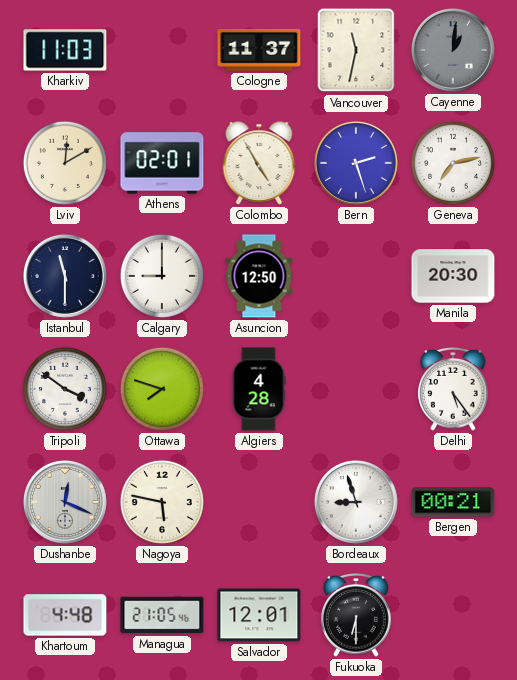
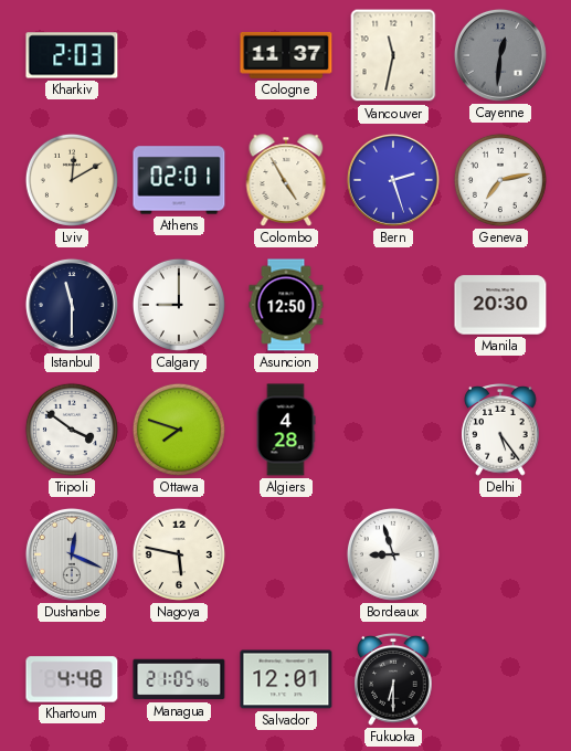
Kharkiv: 11:03 -> 2:03
Cayenne: 1:01 -> 12:31
Bergen: 00:21 -> none
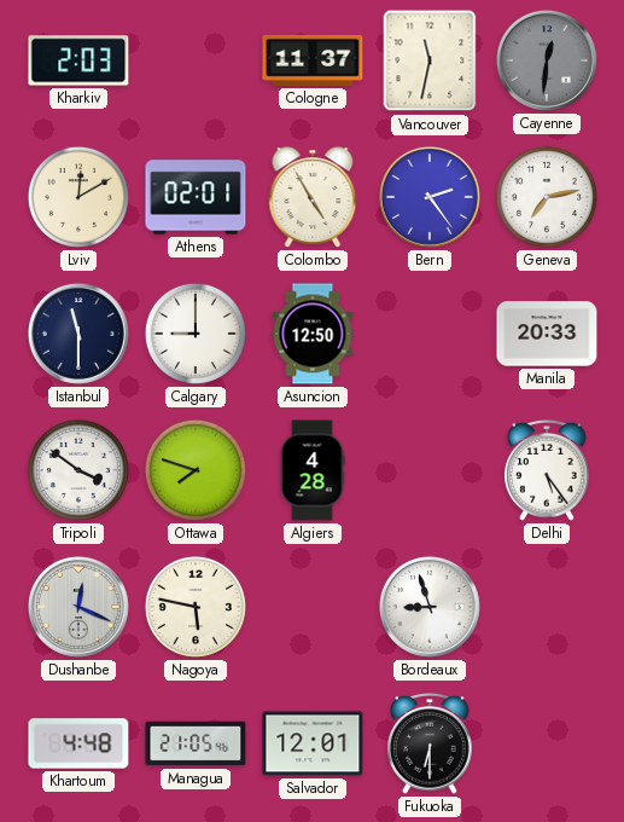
Bern: 2:27 -> 2:24
Manila: 20:30 -> 20:33
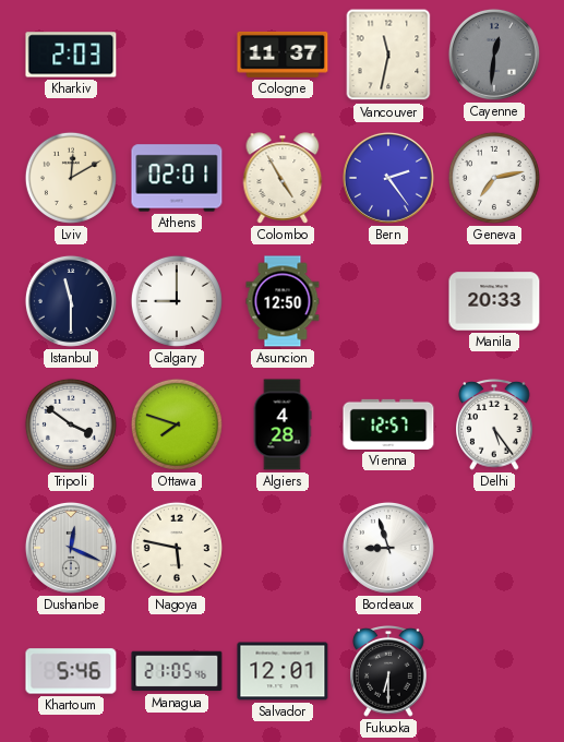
Vienna: none -> 12:57
Khartoum: 4:48 -> 5:46
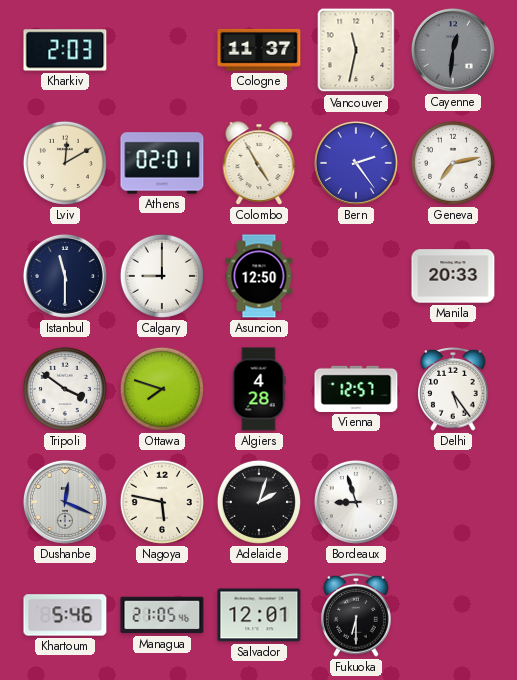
Adelaide: none -> 2:03
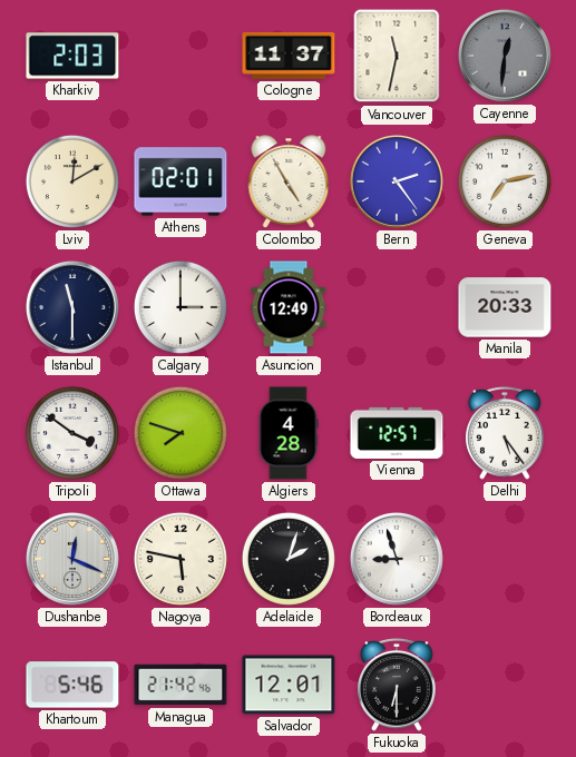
Calgary: 9:00 -> 3:00
Asuncion: 12:50 -> 12:49
Managua: 21:05 -> 21:42
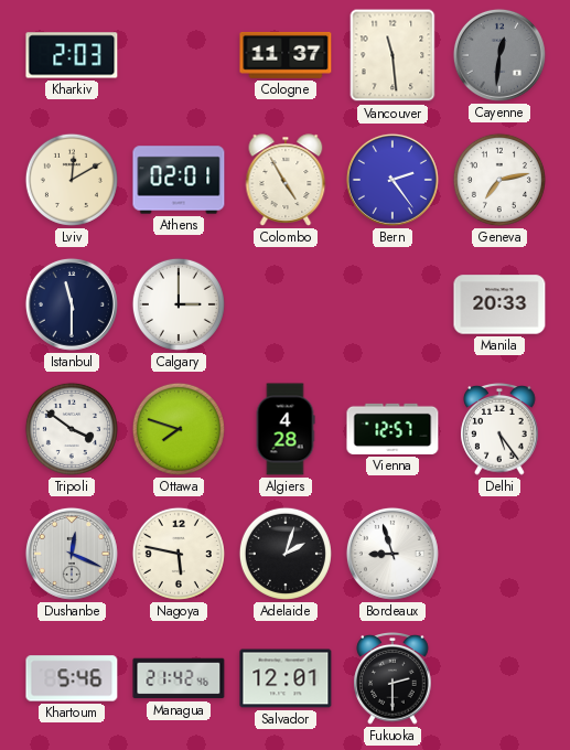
Vancouver: 11:32 -> 11:29
Asuncion: 12:49 -> none
Fukuoka: 6:30 -> 2:30
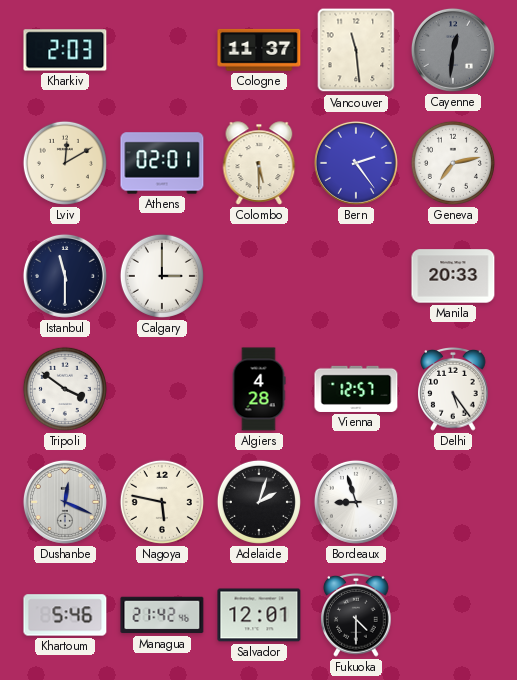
Colombo: 4:55 -> 5:30
Ottawa: 7:48 -> none
Fukuoka: 2:30 -> 4:30
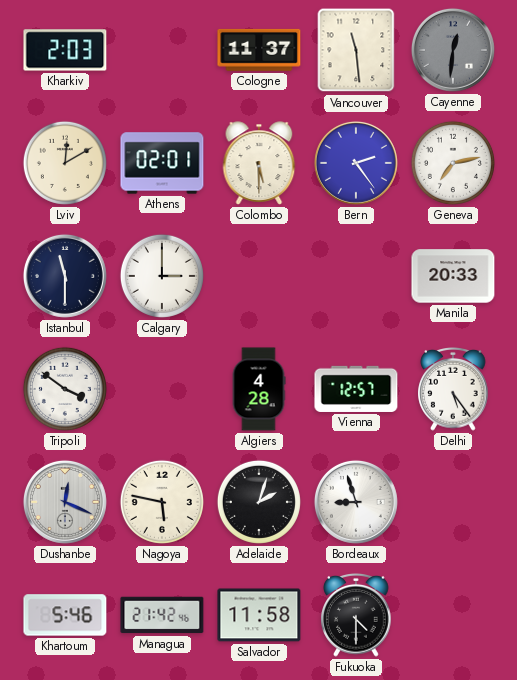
Salvador: 12:01 -> 11:58
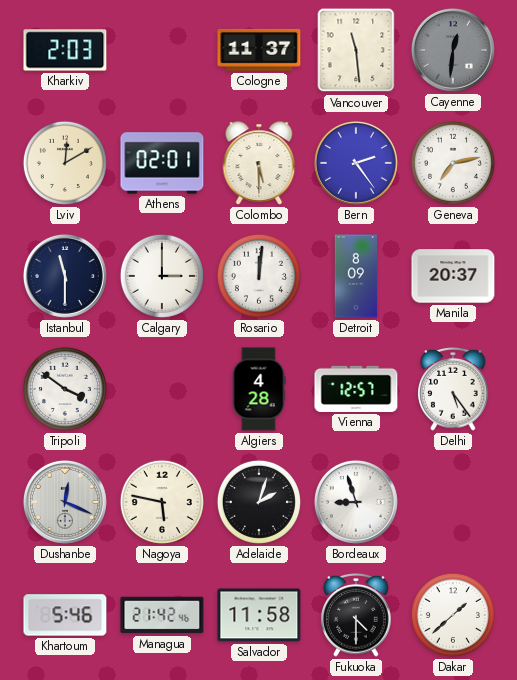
Rosario: none -> 12:01
Detroit: none -> 8:09
Manila: 20:33 -> 20:37
Dakar: none -> 1:38
